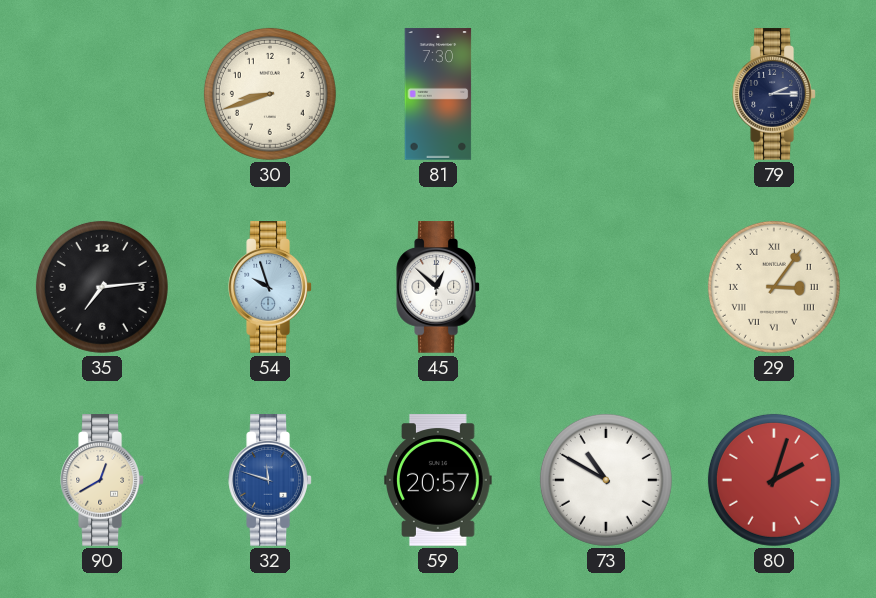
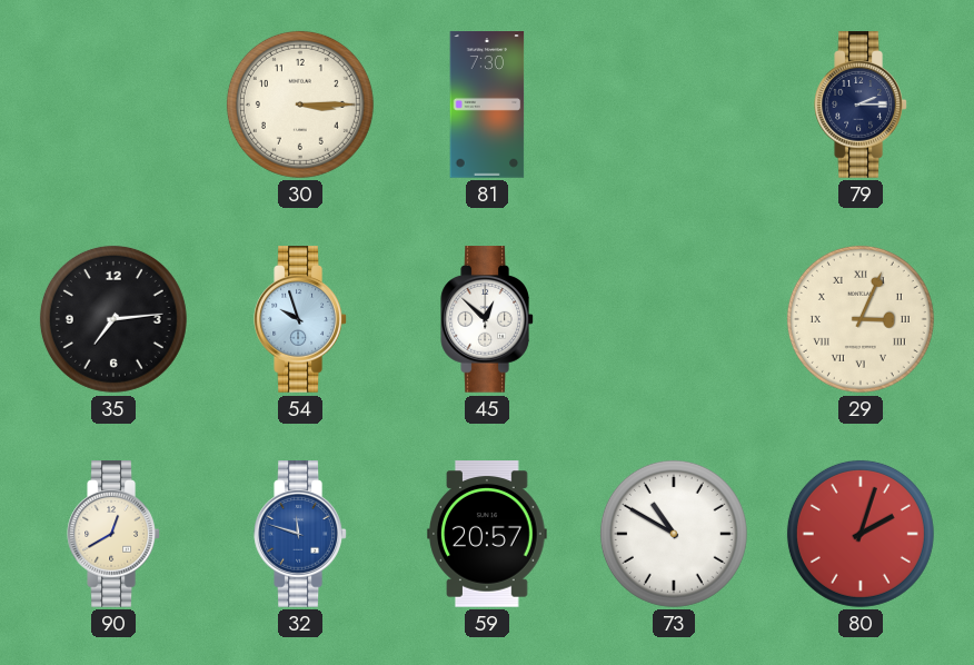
30: 8:42 -> 3:15
29: 3:06 -> 3:04
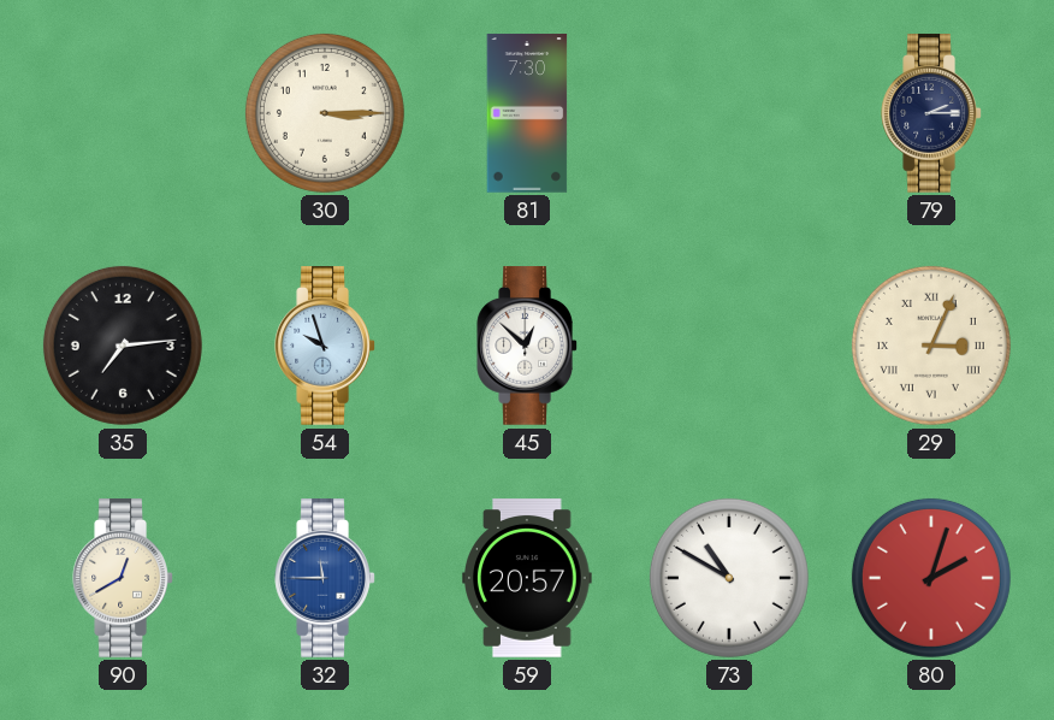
32: 11:48 -> 11:45
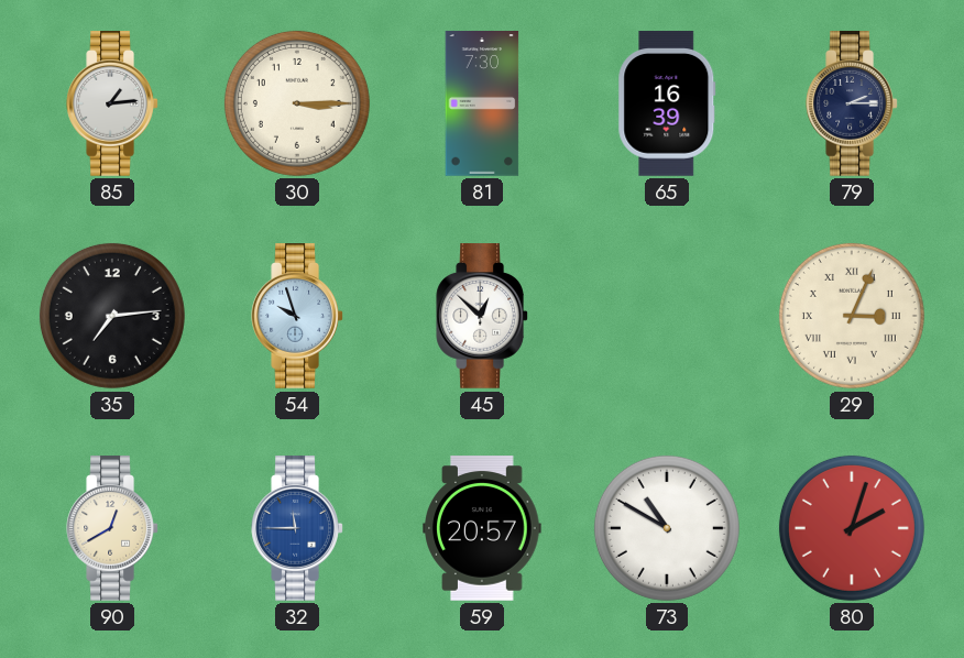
85: none -> 1:14
65: none -> 16:39
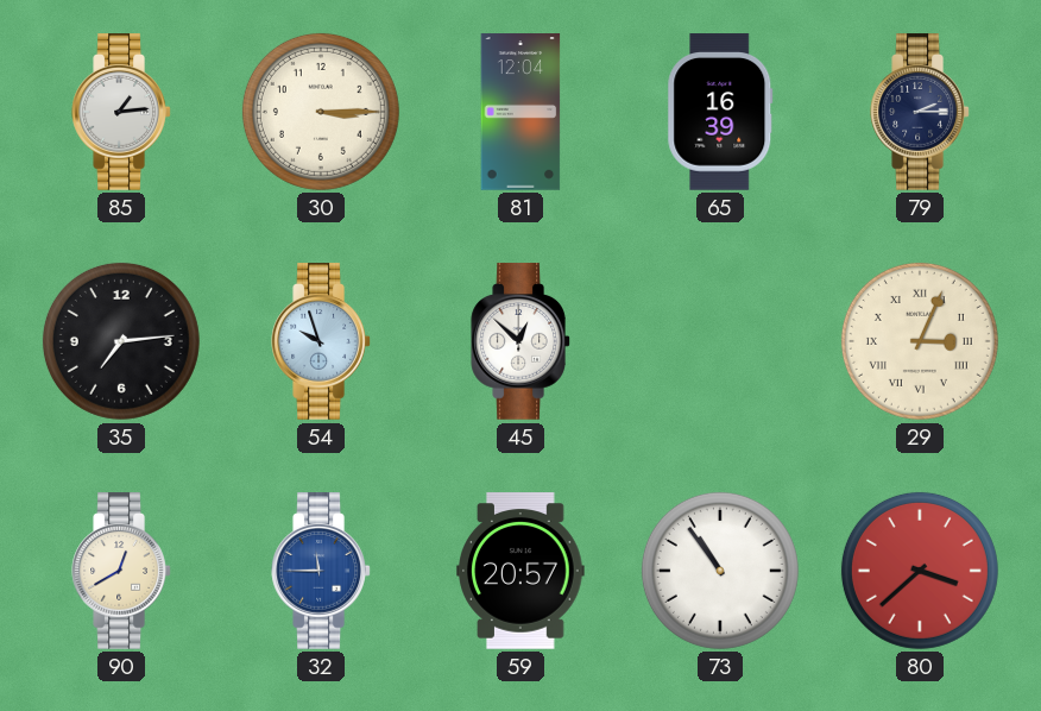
81: 7:30 -> 12:04
73: 10:50 -> 10:54
80: 2:03 -> 3:38
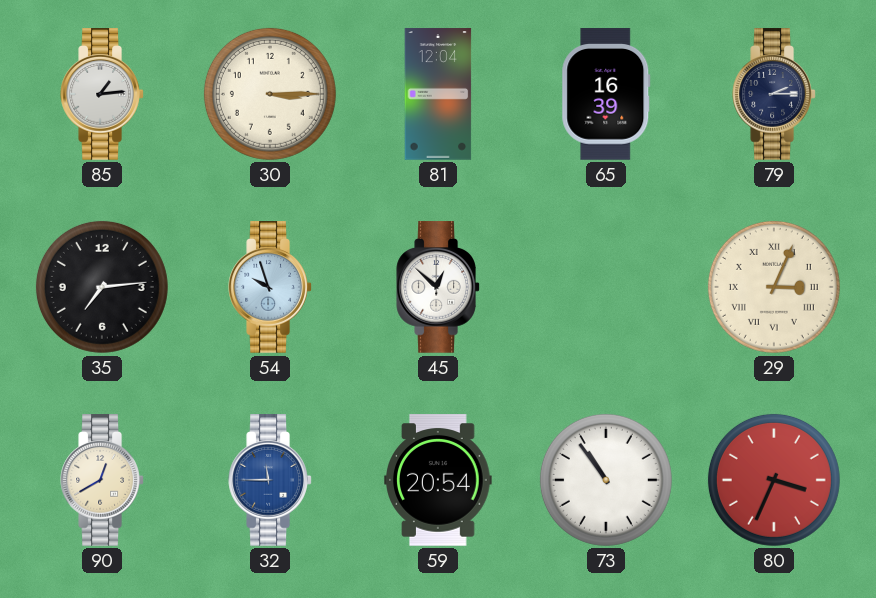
59: 20:57 -> 20:54
80: 3:38 -> 3:34
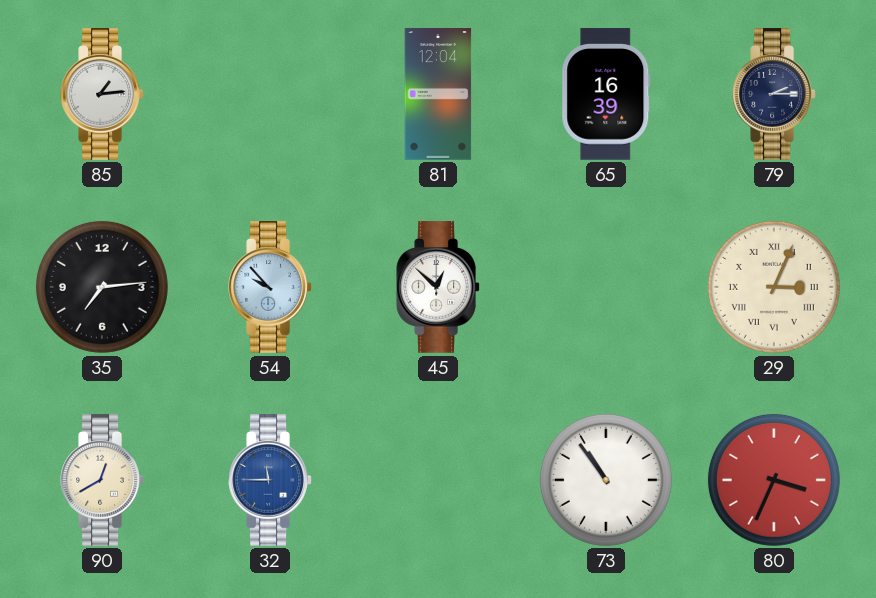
30: 3:15 -> none
54: 9:57 -> 9:53
59: 20:54 -> none
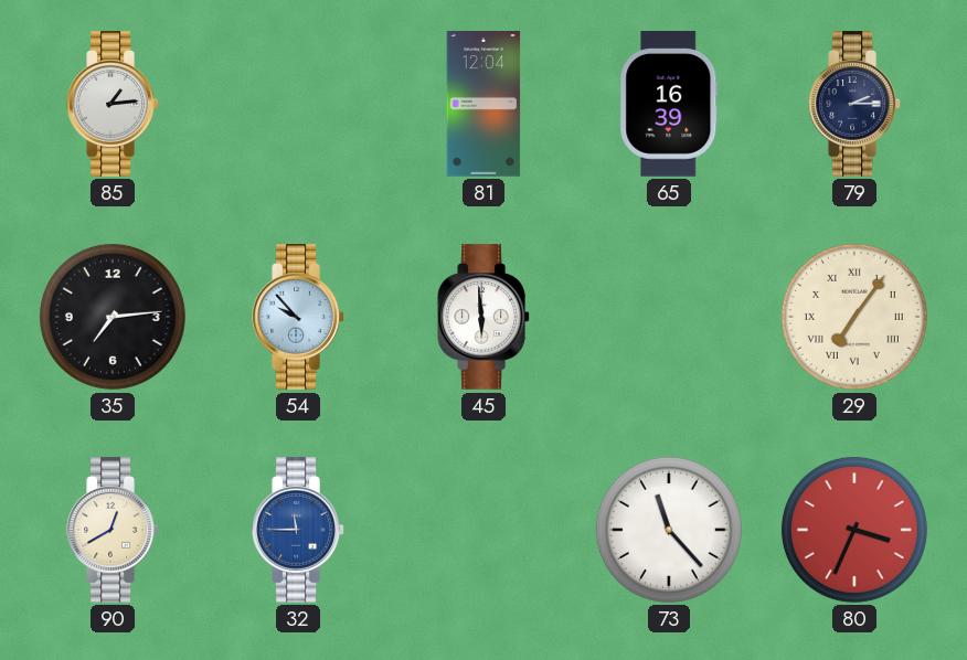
45: 12:52 -> 5:59
29: 3:04 -> 7:06
73: 10:54 -> 11:23
